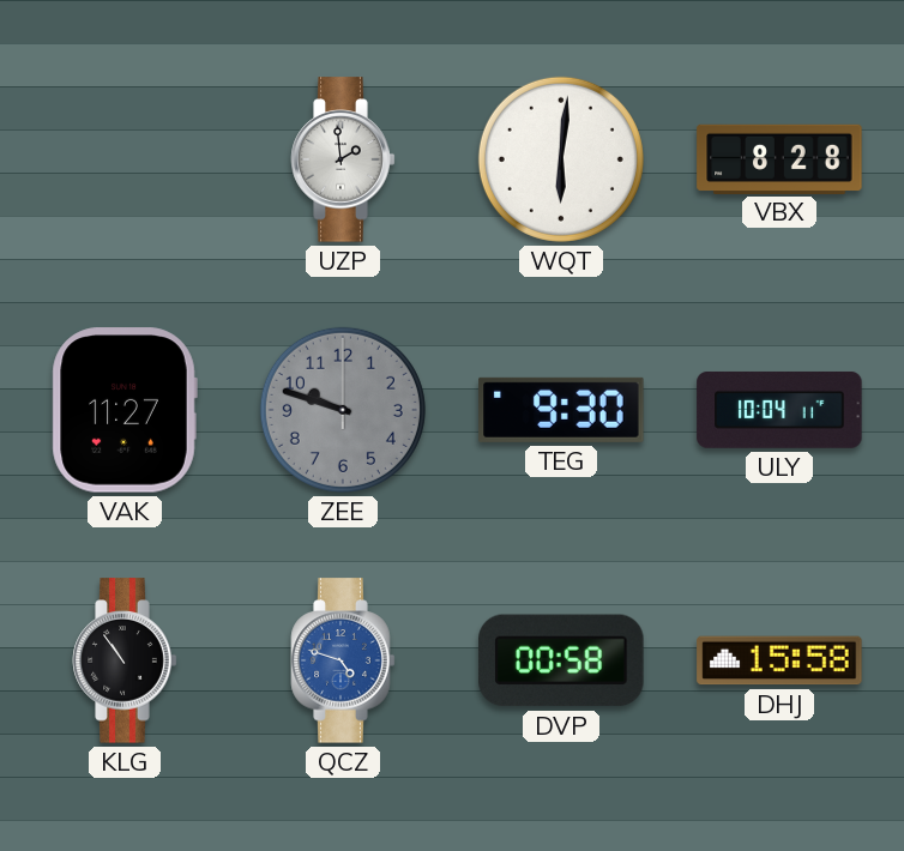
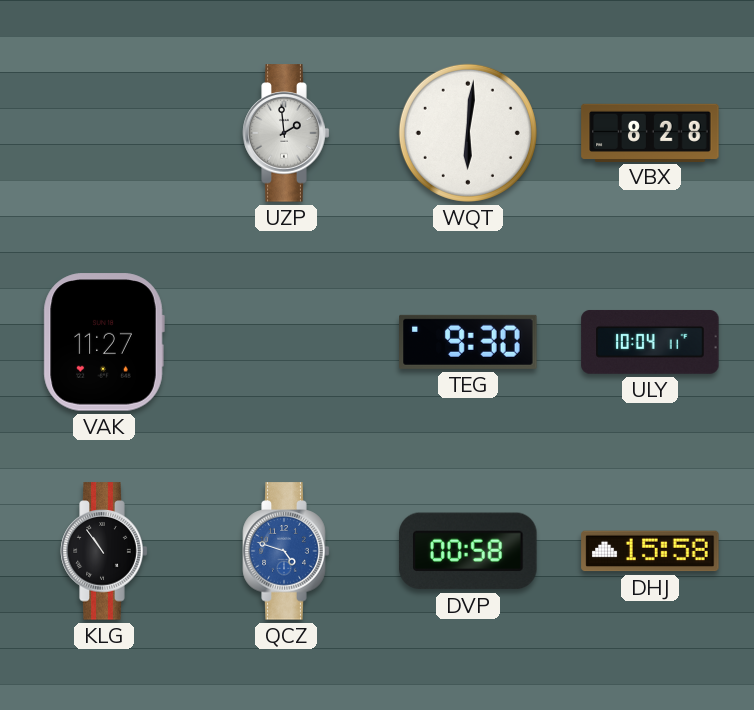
ZEE: 9:48 -> none
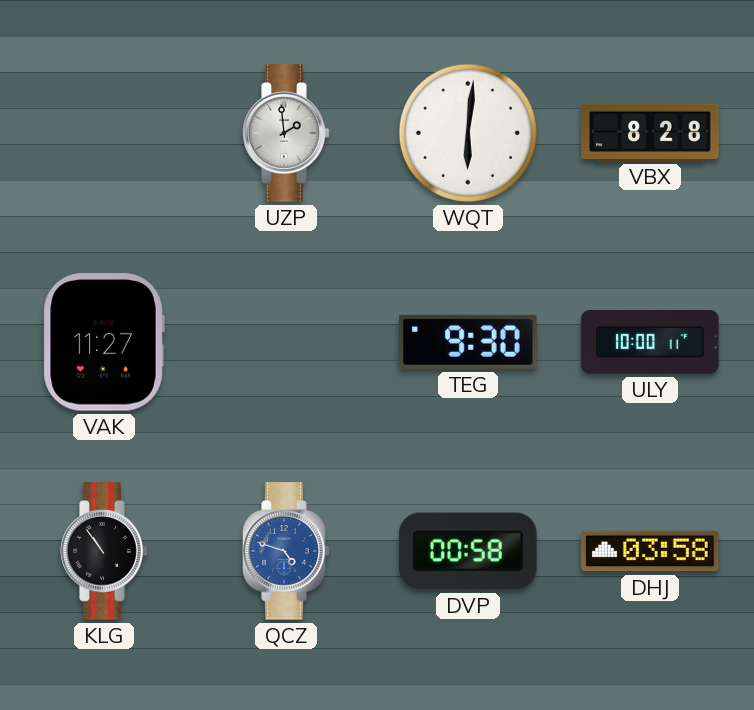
ULY: 10:04 -> 10:00
DHJ: 15:58 -> 03:58
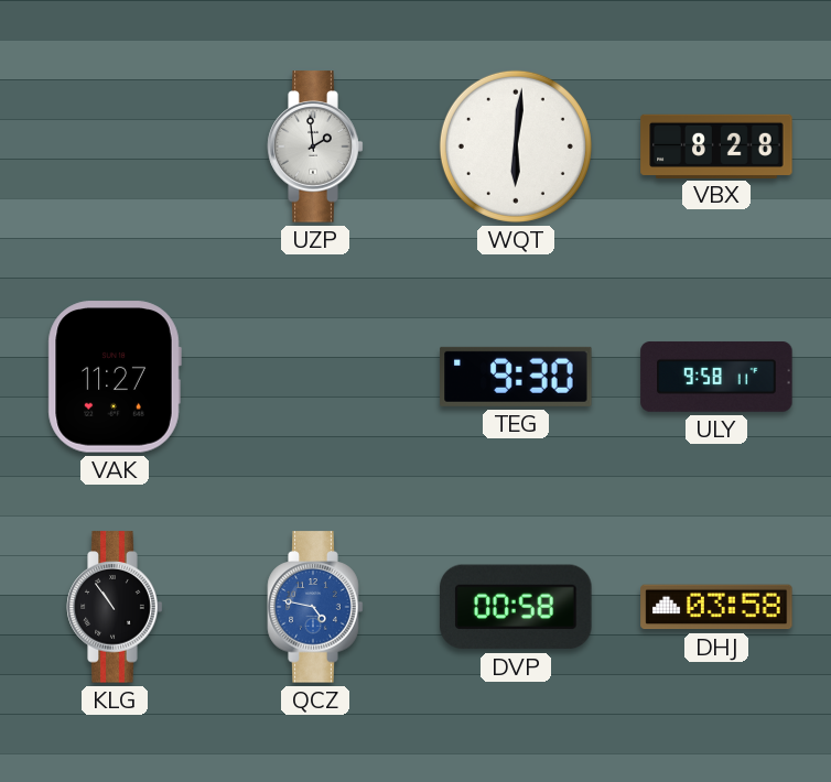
ULY: 10:00 -> 9:58
QCZ: 4:48 -> 4:47
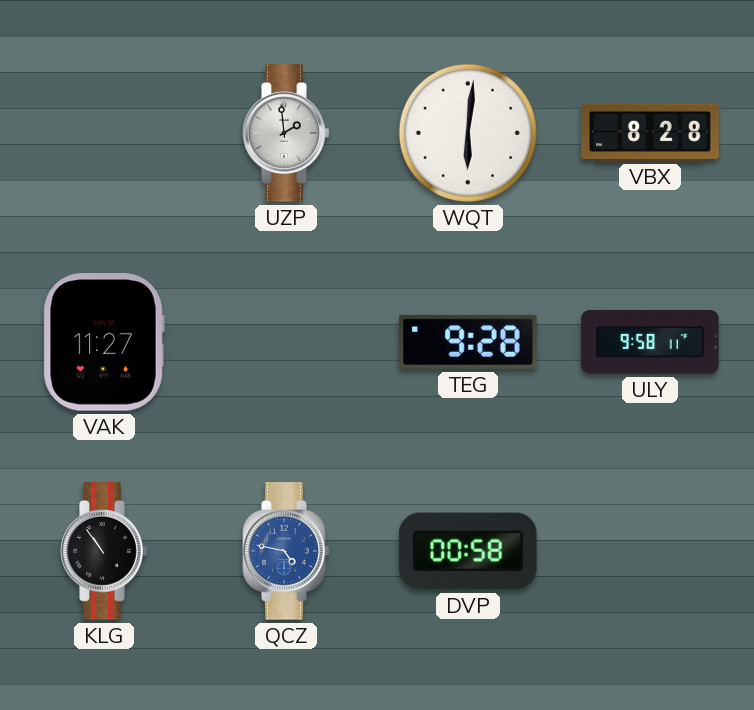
TEG: 9:30 -> 9:28
DHJ: 03:58 -> none
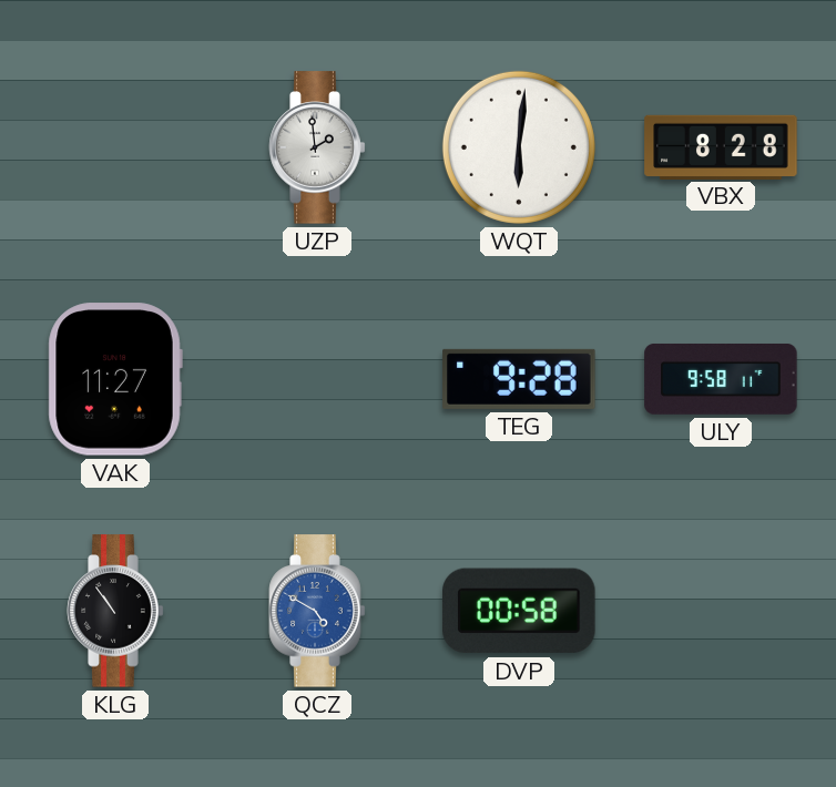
QCZ: 4:47 -> 4:50
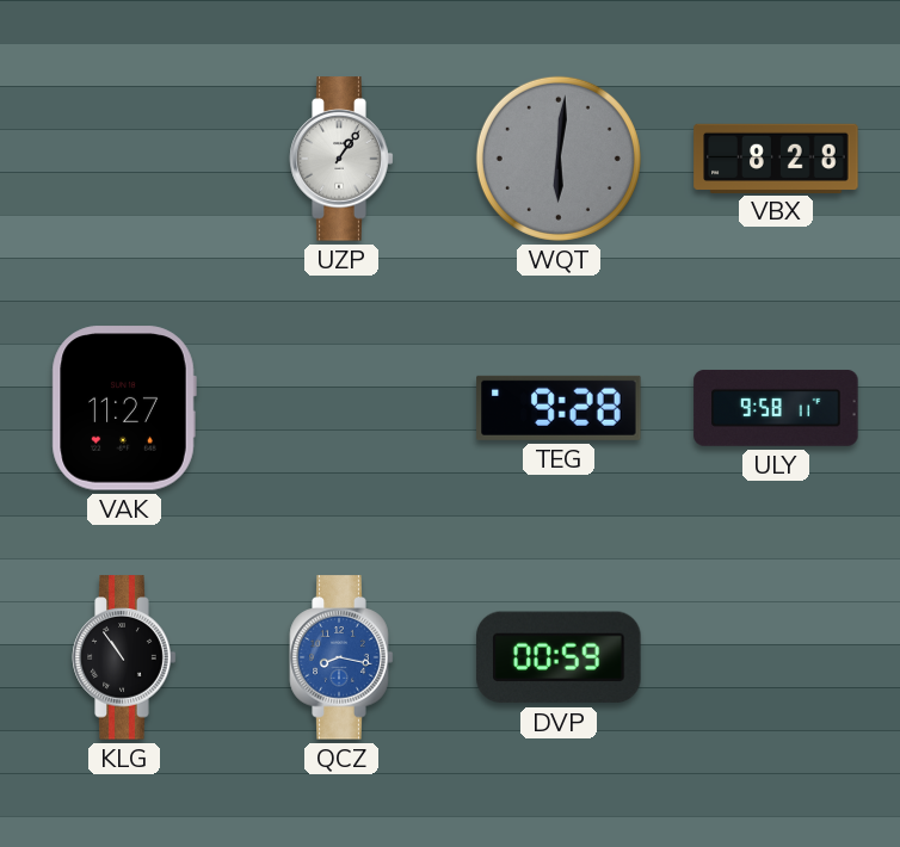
UZP: 1:59 -> 1:06
WQT dial: white -> grey
QCZ: 4:50 -> 8:17
DVP: 00:58 -> 00:59
